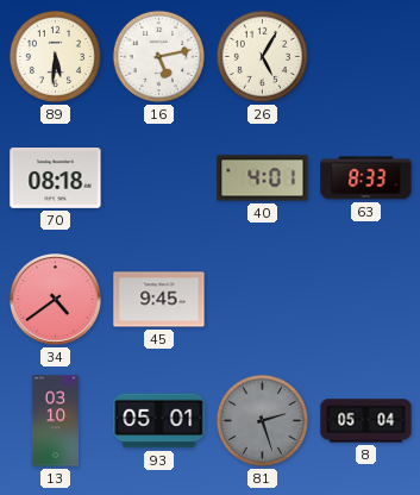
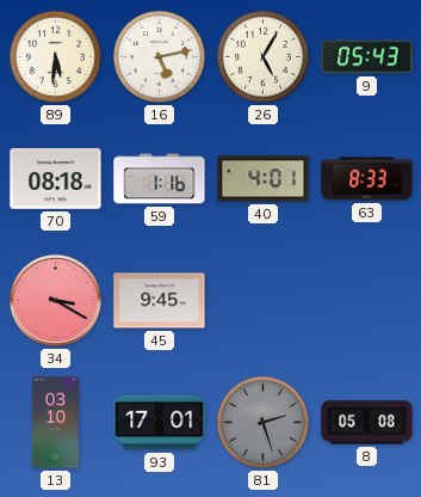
9: none -> 05:43
59: none -> 1:16
34: 4:39 -> 3:20
93: 05:01 -> 17:01
8: 05:04 -> 05:08
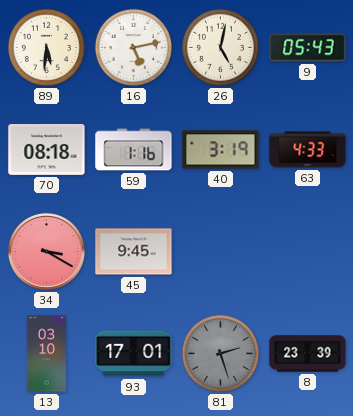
26: 5:05 -> 5:02
40: 4:01 -> 3:19
63: 8:33 -> 4:33
8: 05:08 -> 23:39
